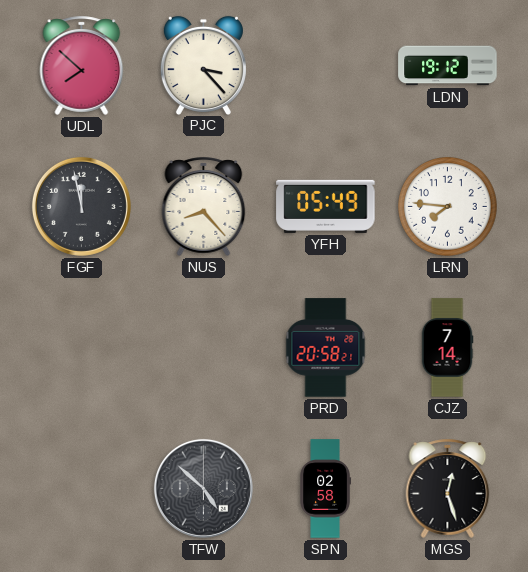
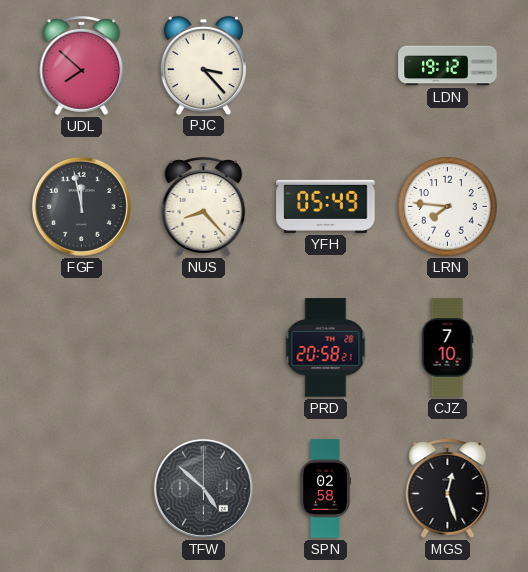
CJZ: 7:14 -> 7:10
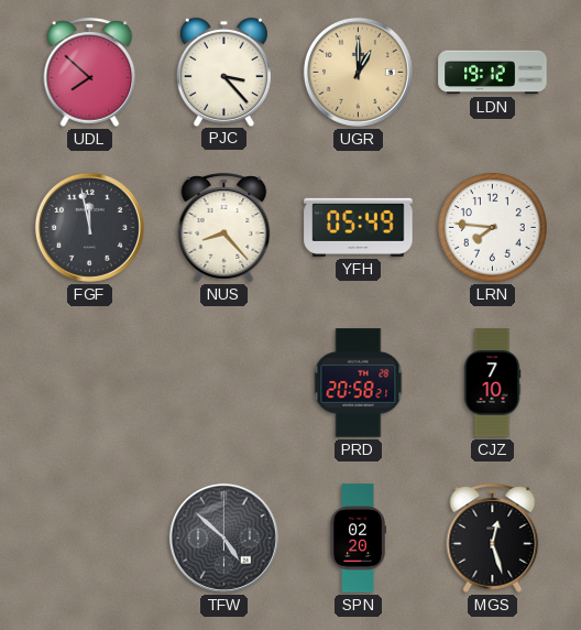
UGR: none -> 1:00
SPN: 02:58 -> 02:20
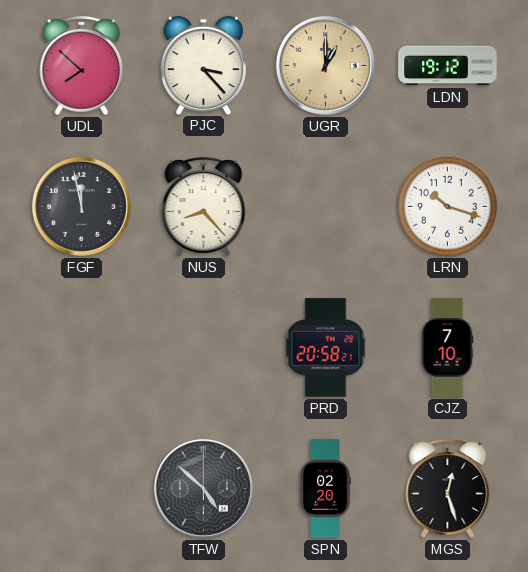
YFH: 05:49 -> none
LRN: 7:46 -> 10:18
